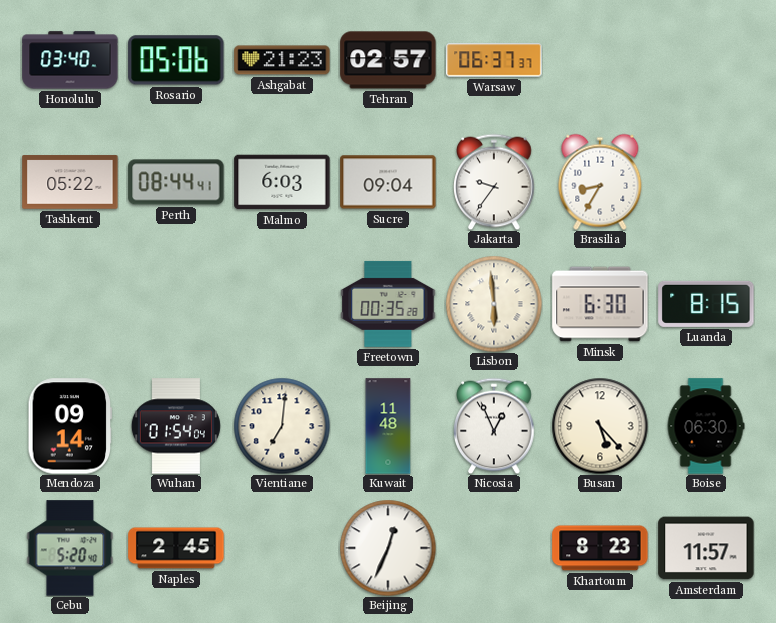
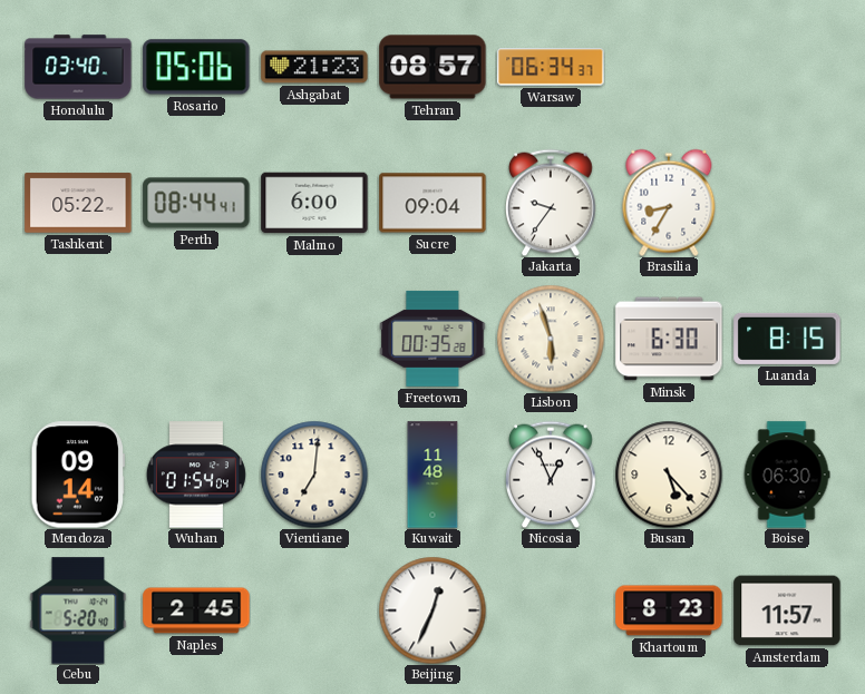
Tehran: 02:57 -> 08:57
Warsaw: 06:37 -> 06:34
Malmo: 6:03 -> 6:00
Lisbon: 5:59 -> 5:57
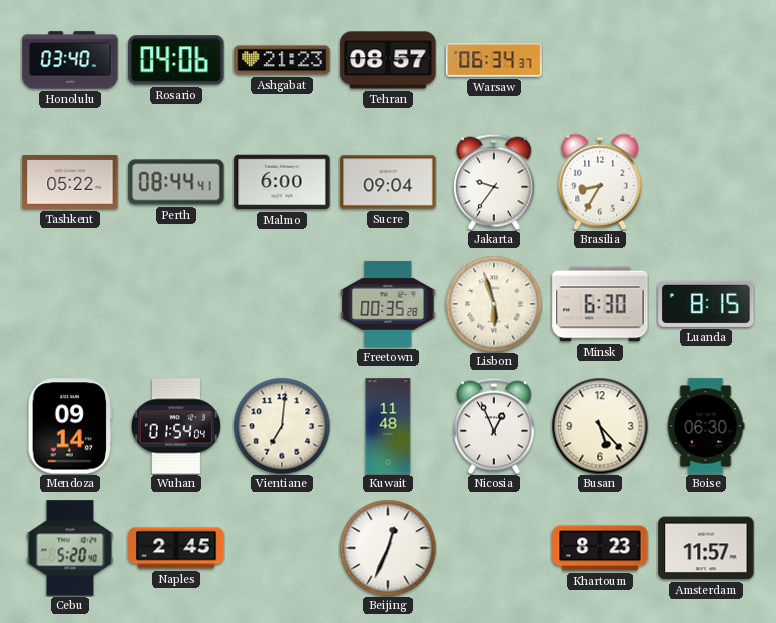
Rosario: 05:06 -> 04:06
